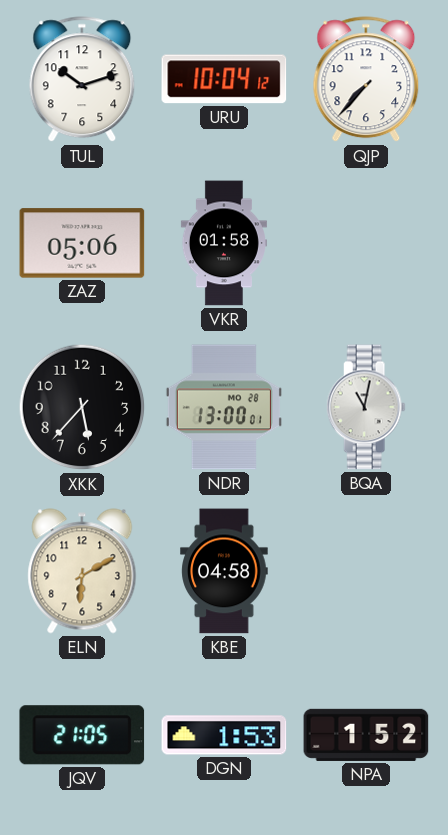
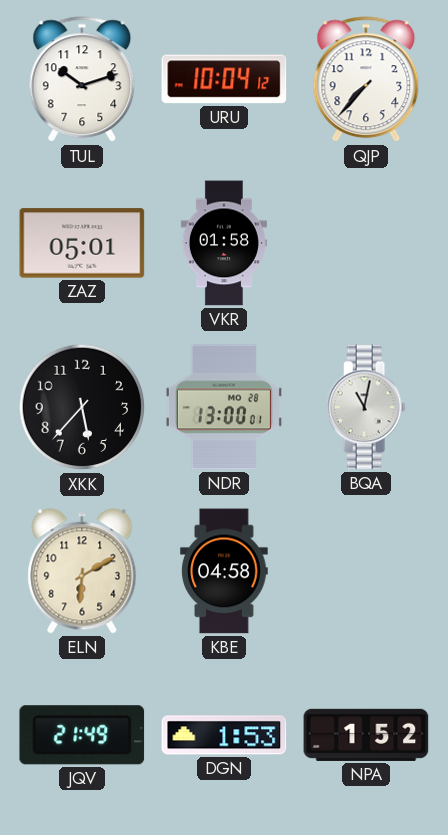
ZAZ: 05:06 -> 05:01
JQV: 21:05 -> 21:49
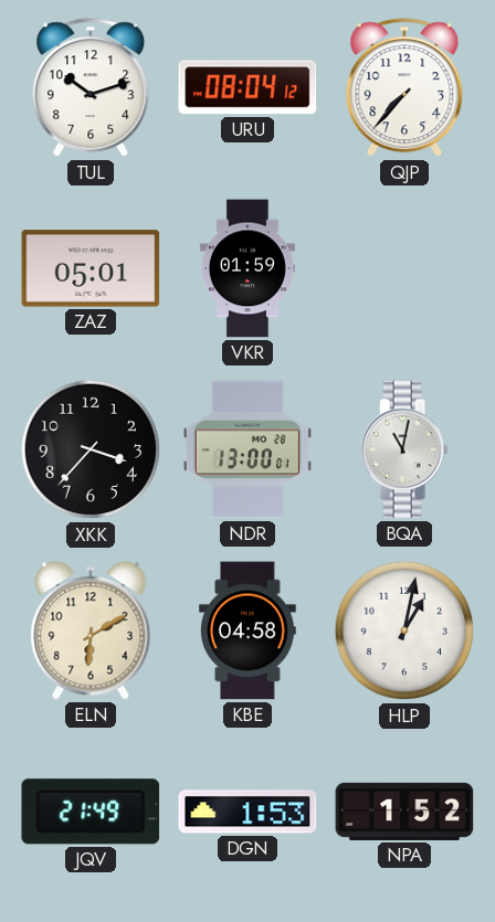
URU: 10:04 -> 08:04
VKR: 01:58 -> 01:59
XKK: 5:37 -> 3:37
HLP: none -> 1:02
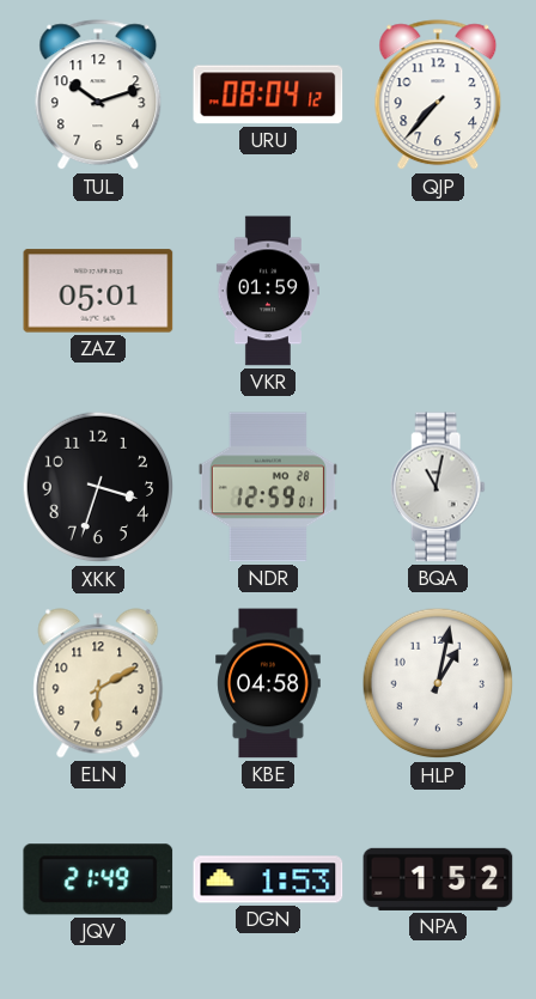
XKK: 3:37 -> 3:33
NDR: 13:00 -> 12:59
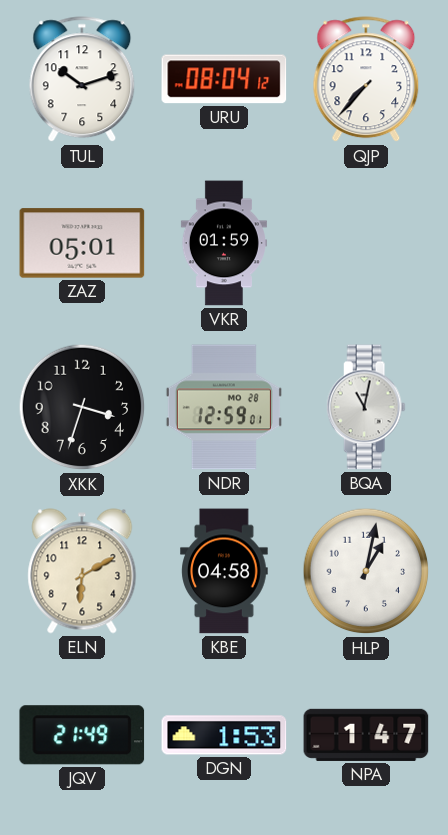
NPA: 1:52 -> 1:47
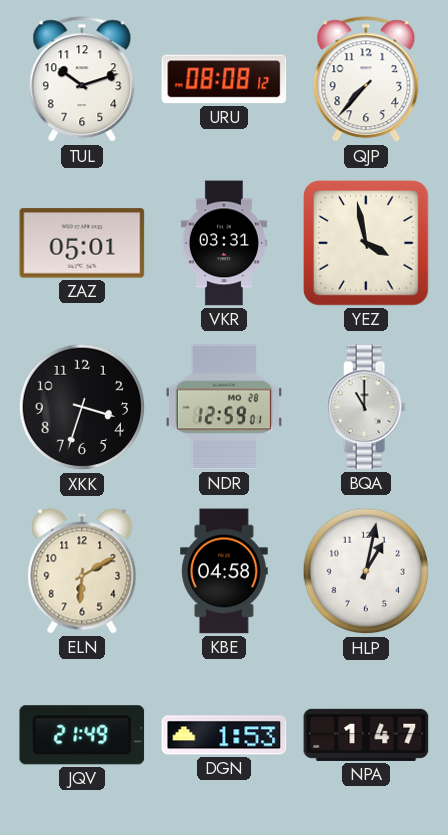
URU: 08:04 -> 08:08
VKR: 01:59 -> 03:31
YEZ: none -> 3:58
BQA: 11:02 -> 11:00
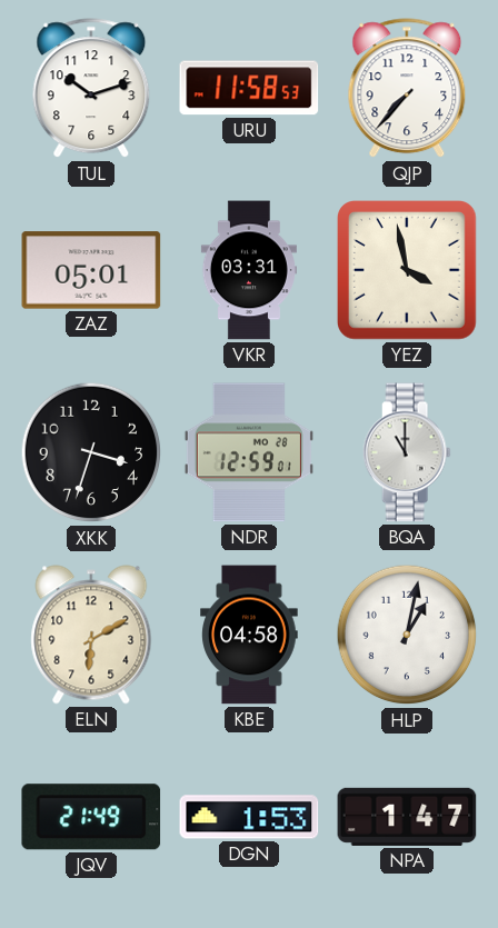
URU: 08:08 -> 11:58
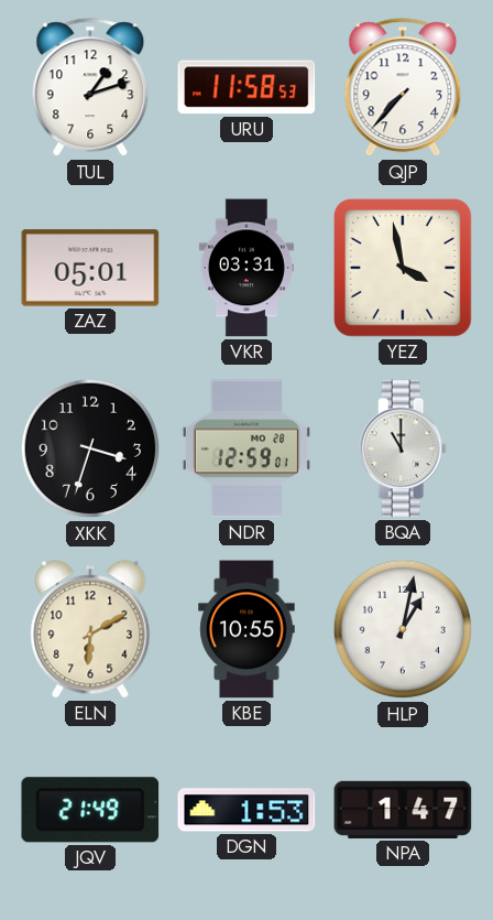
TUL: 10:12 -> 1:12
KBE: 04:58 -> 10:55
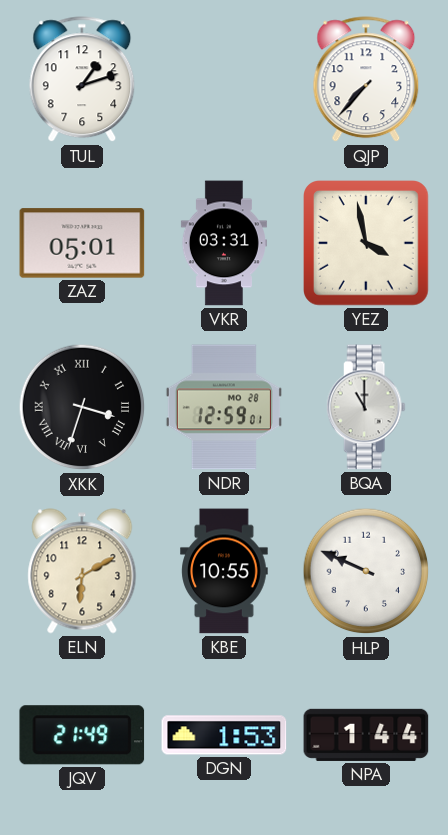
URU: 11:58 -> none
XKK numerals: Arabic -> Roman
HLP: 1:02 -> 9:49
NPA: 1:47 -> 1:44
